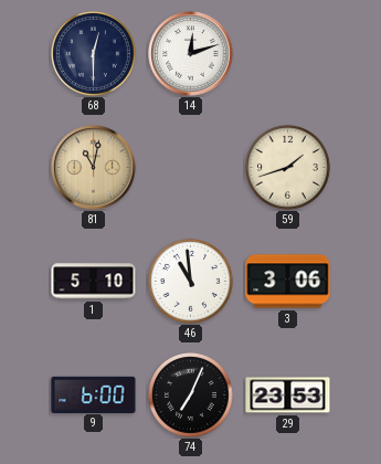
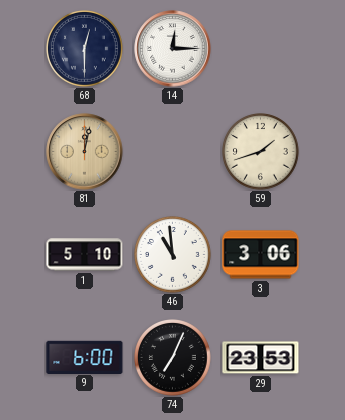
14: 12:12 -> 12:15
81: 11:02 -> 12:02
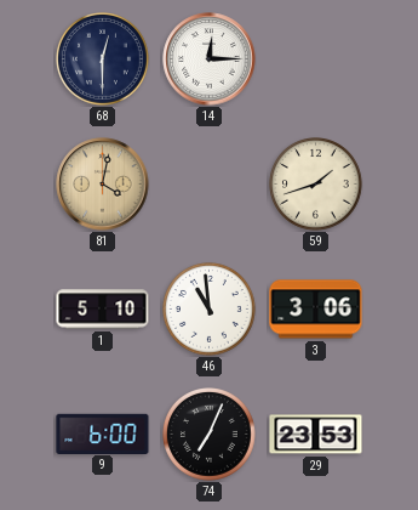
81: 12:02 -> 4:02
